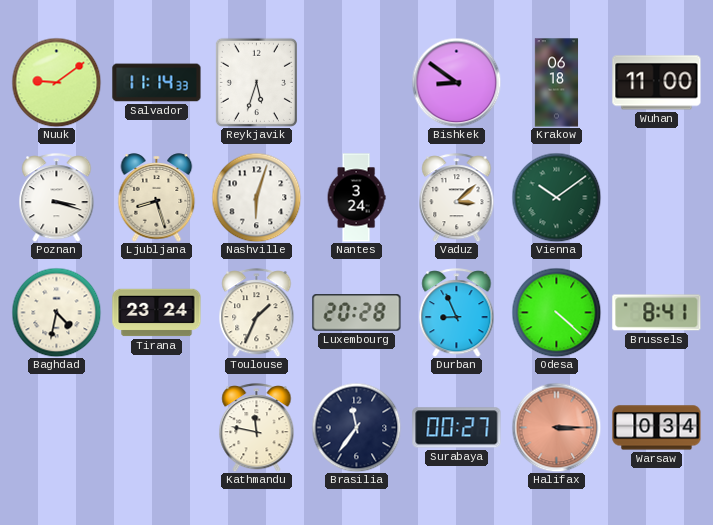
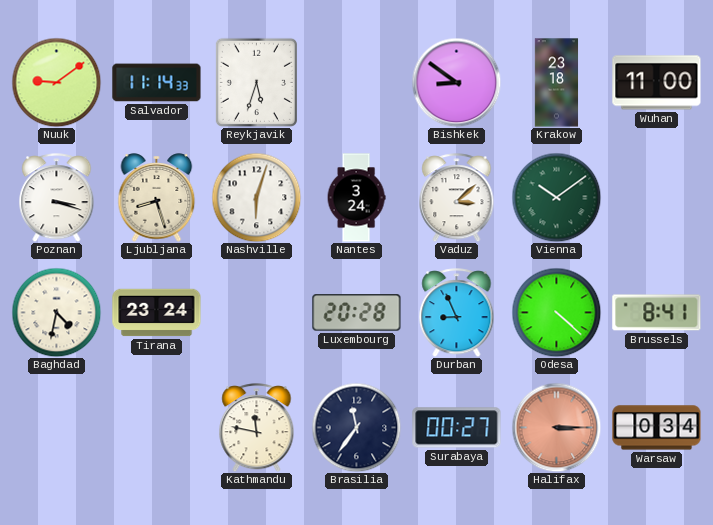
Krakow: 06:18 -> 23:18
Toulouse: 1:34 -> none
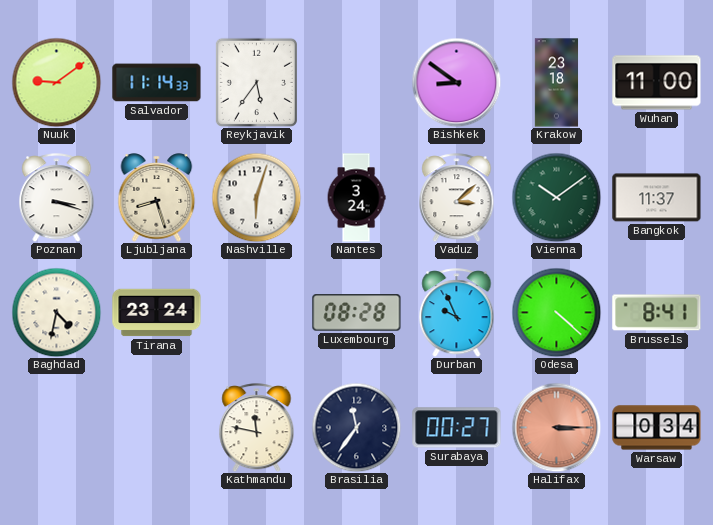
Reykjavik: 5:33 -> 5:36
Bangkok: none -> 11:37
Luxembourg: 20:28 -> 08:28
Durban: 8:56 -> 9:56
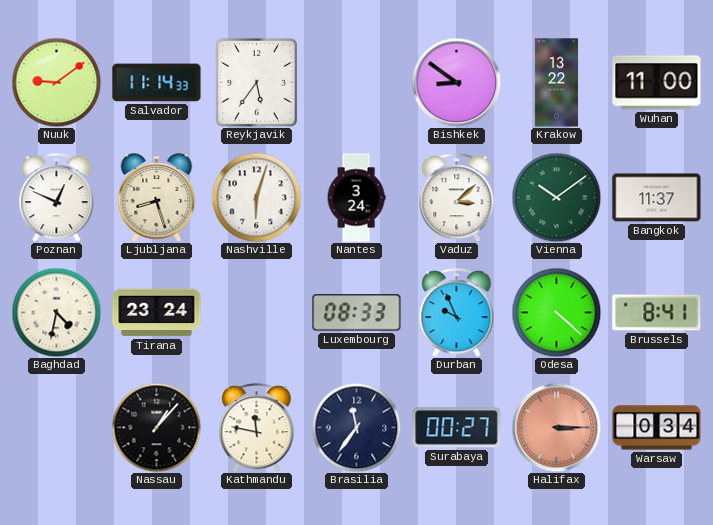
Krakow: 23:18 -> 13:22
Poznan: 3:18 -> 12:49
Luxembourg: 08:28 -> 08:33
Nassau: none -> 1:07
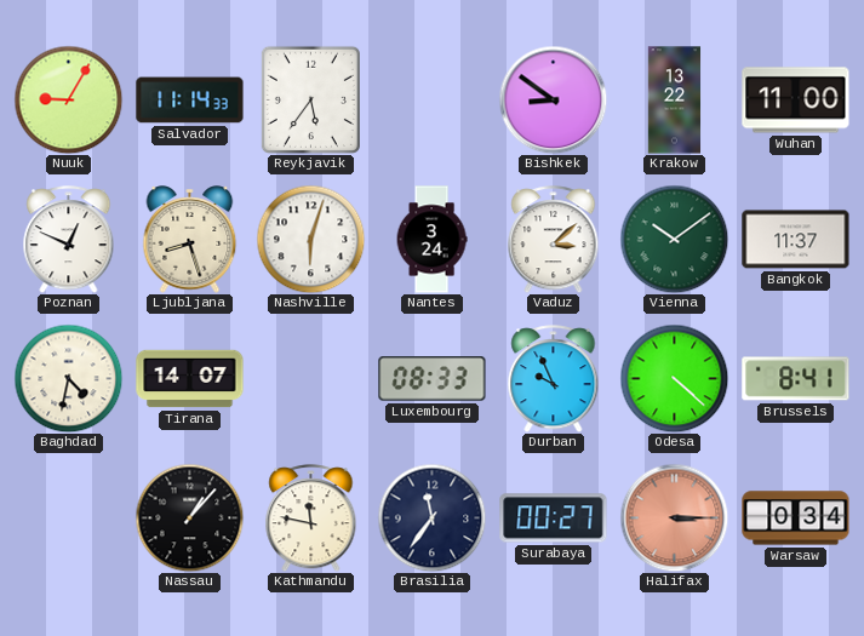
Nuuk: 9:09 -> 9:05
Tirana: 23:24 -> 14:07
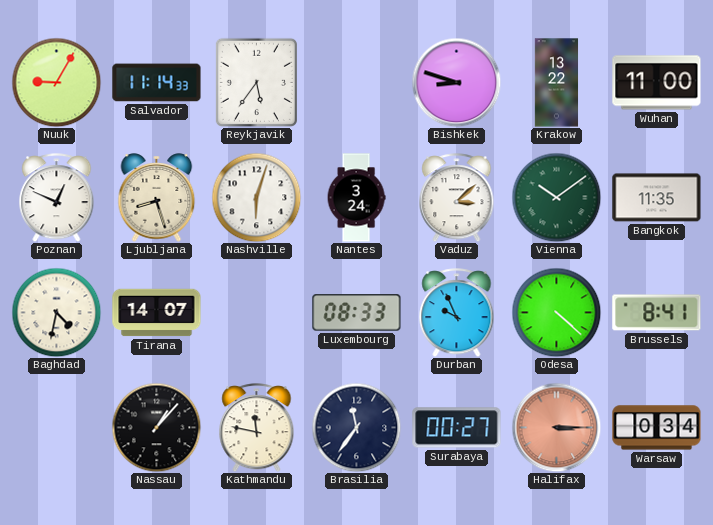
Bishkek: 8:51 -> 8:48
Bangkok: 11:37 -> 11:35
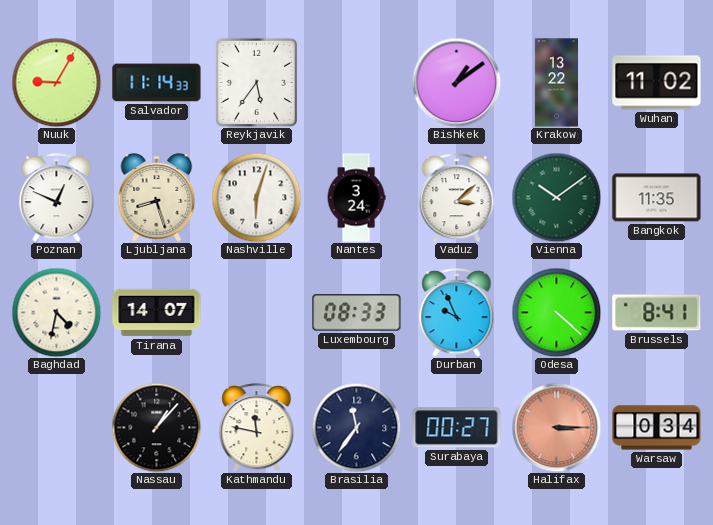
Bishkek: 8:48 -> 1:09
Wuhan: 11:00 -> 11:02
